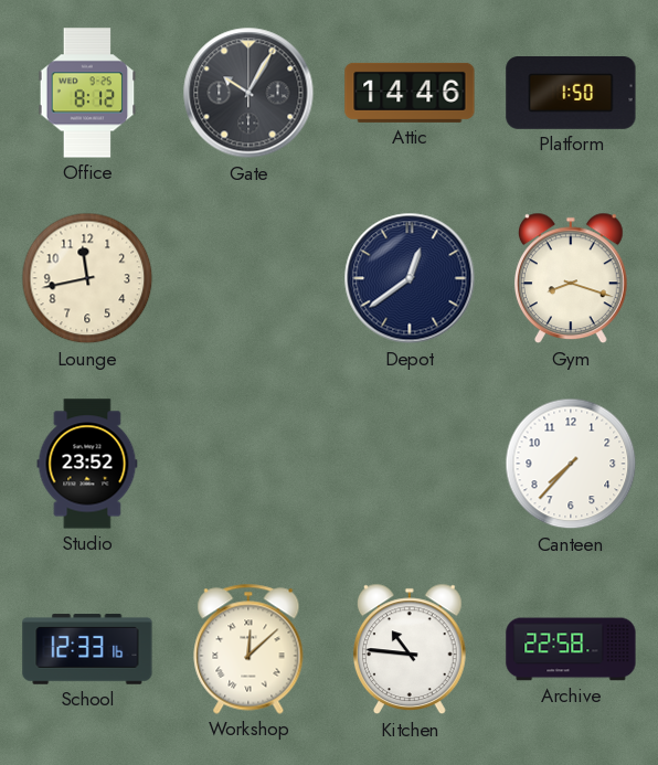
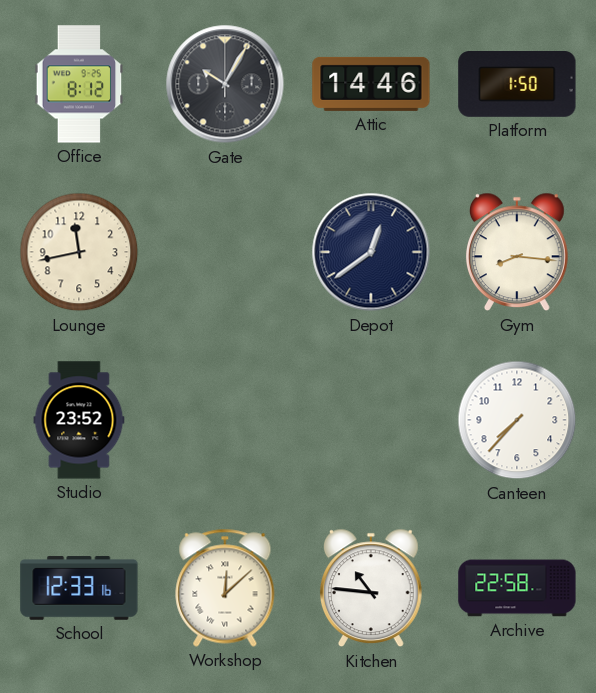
Gym: 8:18 -> 8:16
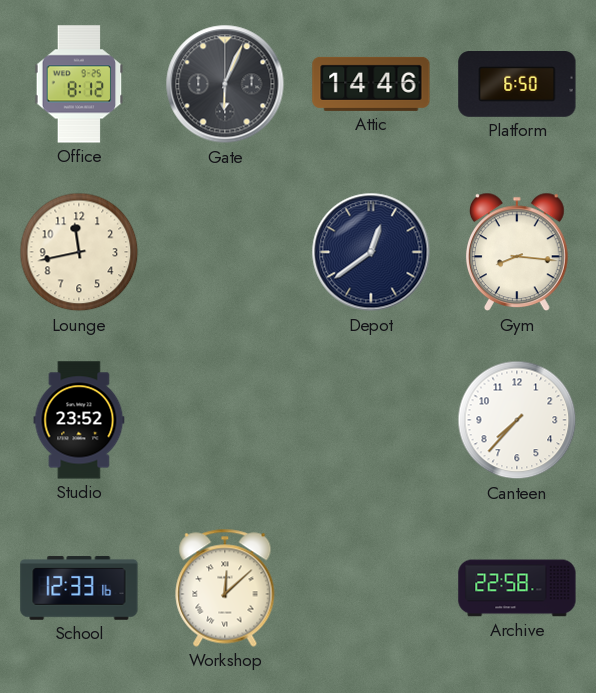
Gate: 10:05 -> 6:04
Platform: 1:50 -> 6:50
Kitchen: 10:46 -> none
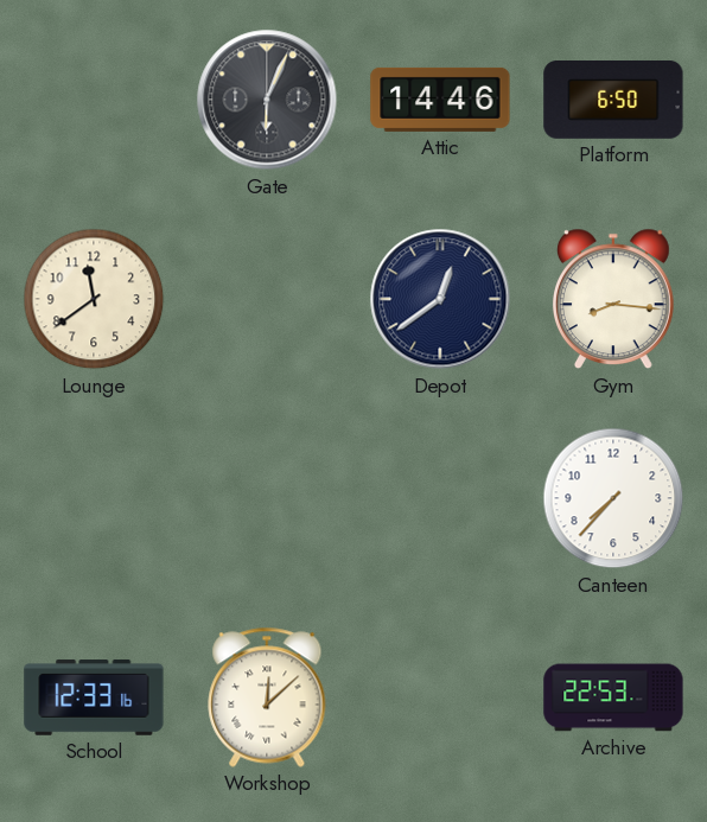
Office: 8:12 -> none
Lounge: 11:43 -> 11:39
Studio: 23:52 -> none
Archive: 22:58 -> 22:53
